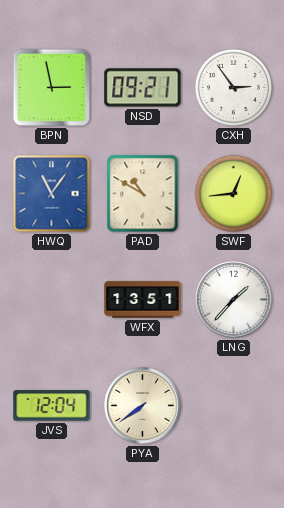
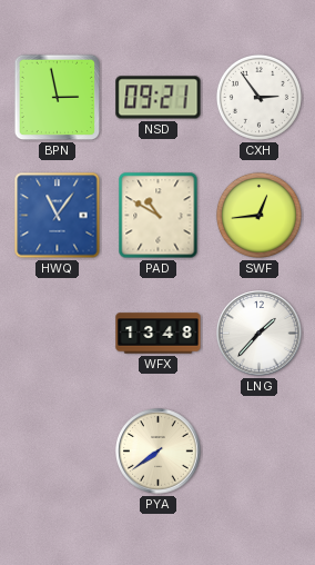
WFX: 13:51 -> 13:48
JVS: 12:04 -> none
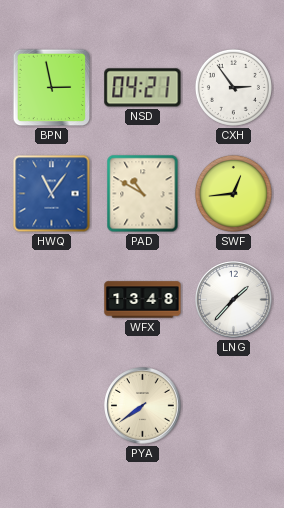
NSD: 09:21 -> 04:21
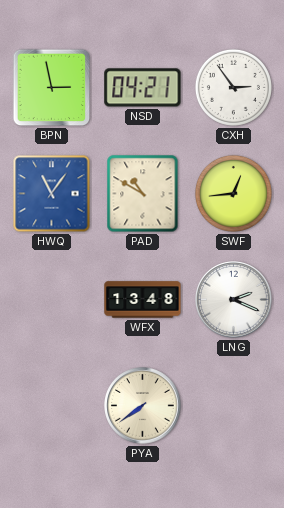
LNG: 1:37 -> 2:19
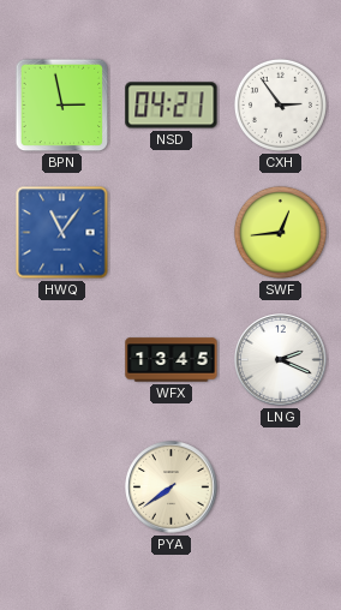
PAD: 10:50 -> none
WFX: 13:48 -> 13:45
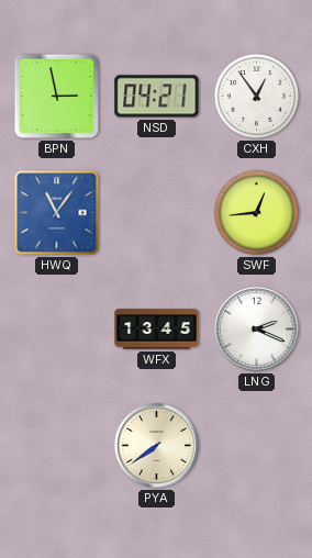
CXH: 2:54 -> 12:54
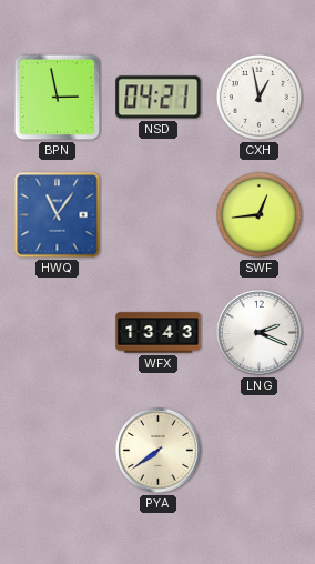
CXH: 12:54 -> 12:58
WFX: 13:45 -> 13:43
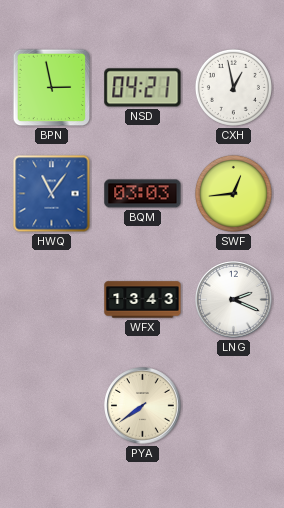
BQM: none -> 03:03
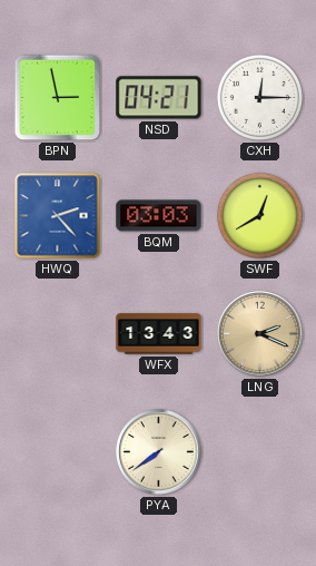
CXH: 12:58 -> 12:15
HWQ: 11:06 -> 2:23
SWF: 12:44 -> 12:40
LNG dial: white -> champagne
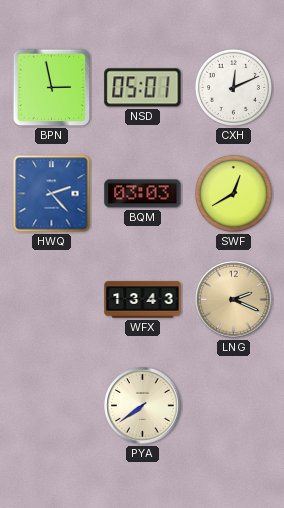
NSD: 04:21 -> 05:01
CXH: 12:15 -> 12:11
